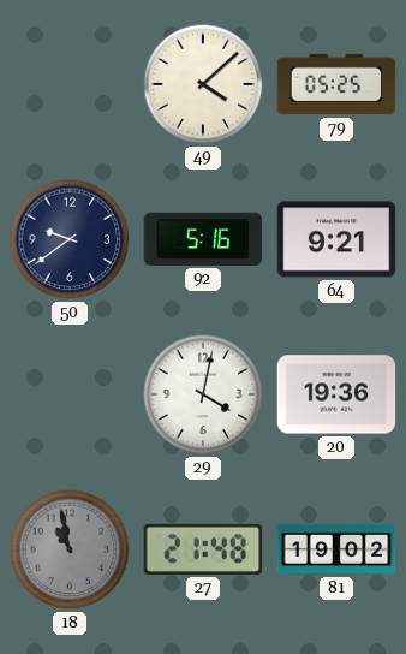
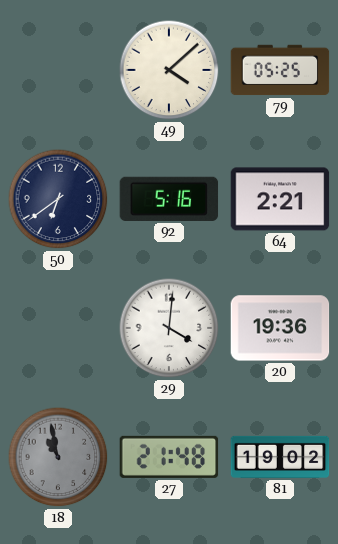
50: 9:39 -> 6:39
64: 9:21 -> 2:21
29: 4:02 -> 4:01
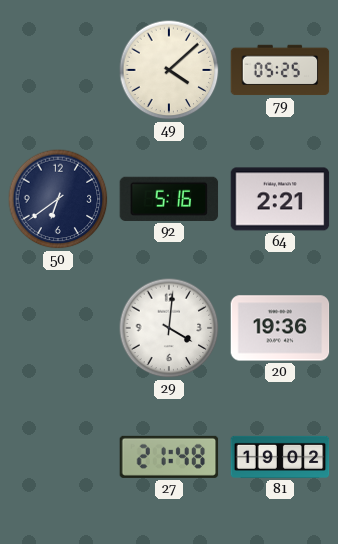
18: 10:58 -> none
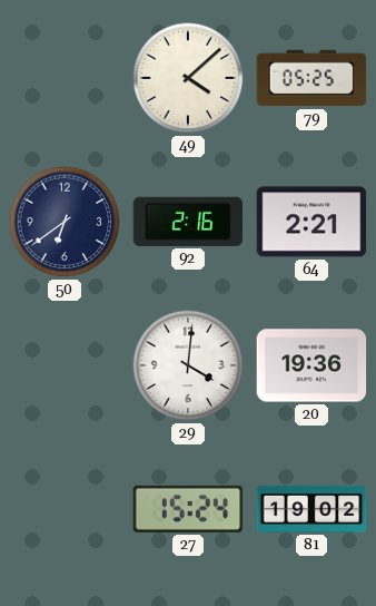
92: 5:16 -> 2:16
27: 21:48 -> 15:24
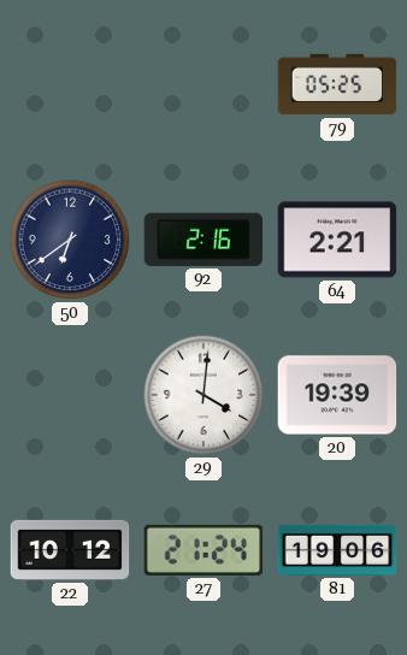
49: 4:08 -> none
20: 19:36 -> 19:39
22: none -> 10:12
27: 15:24 -> 21:24
81: 19:02 -> 19:06
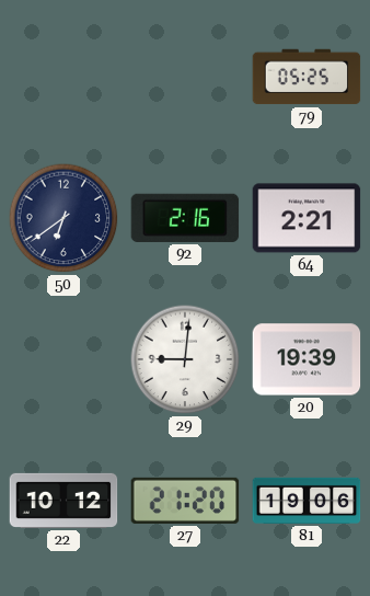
29: 4:01 -> 9:01
27: 21:24 -> 21:20
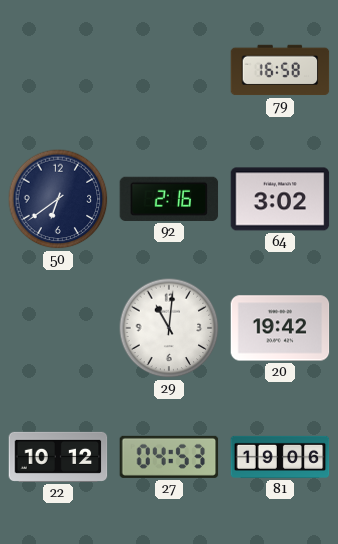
79: 05:25 -> 16:58
64: 2:21 -> 3:02
29: 9:01 -> 11:01
20: 19:39 -> 19:42
27: 21:20 -> 04:53
